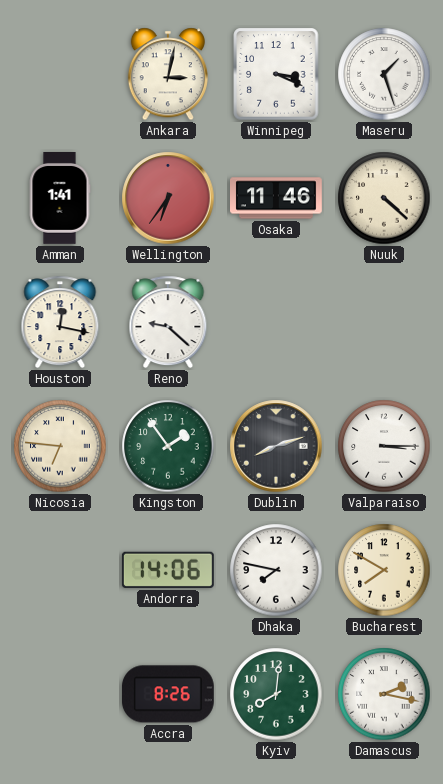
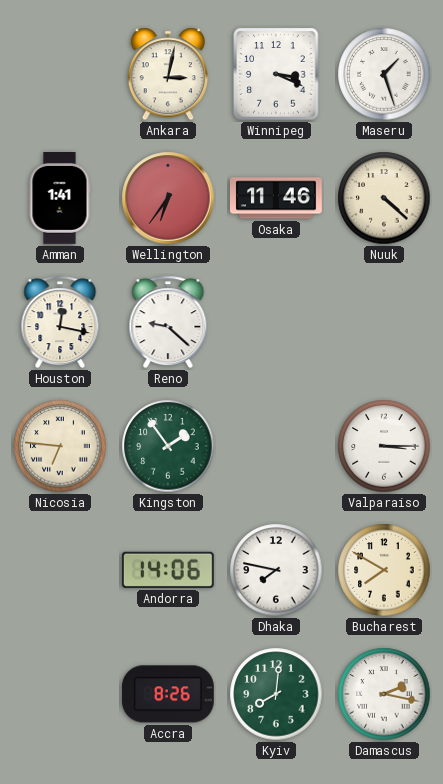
Dublin: 8:12 -> none
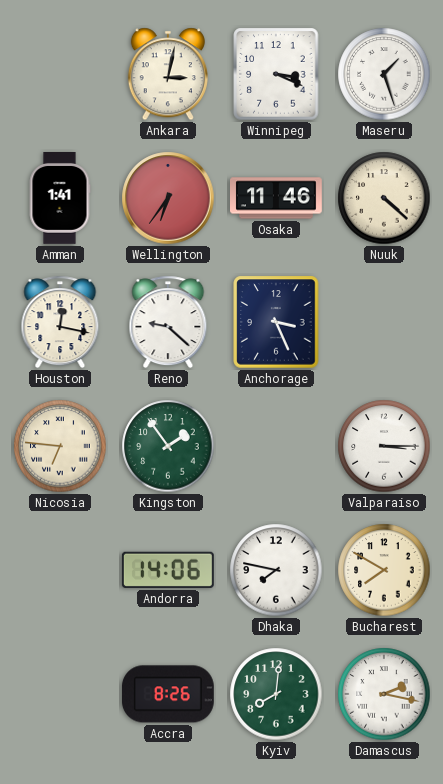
Anchorage: none -> 3:26
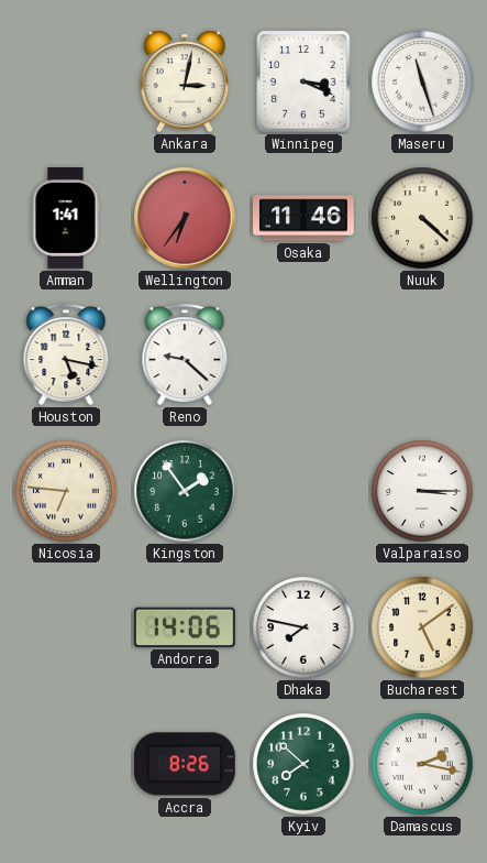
Maseru: 1:27 -> 11:27
Houston: 12:17 -> 5:17
Anchorage: 3:26 -> none
Bucharest: 7:50 -> 5:09
Kyiv: 8:01 -> 7:52
